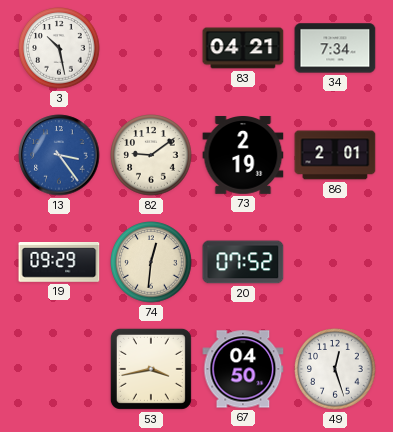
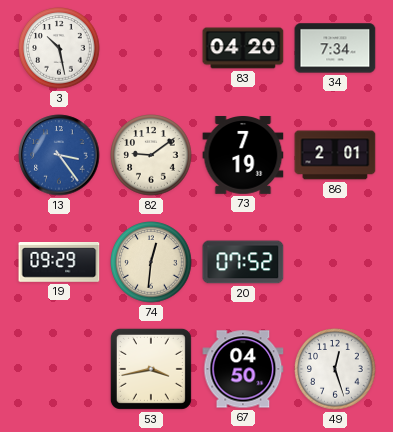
83: 04:21 -> 04:20
73: 2:19 -> 7:19
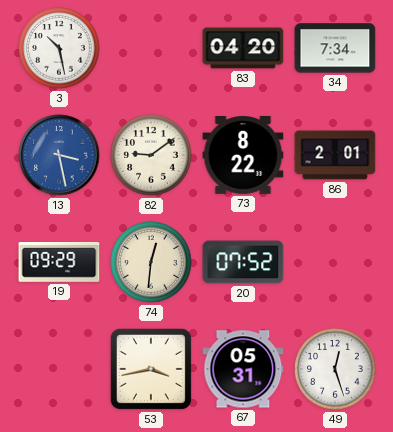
13: 3:24 -> 3:28
73: 7:19 -> 8:22
67: 04:50 -> 05:31
